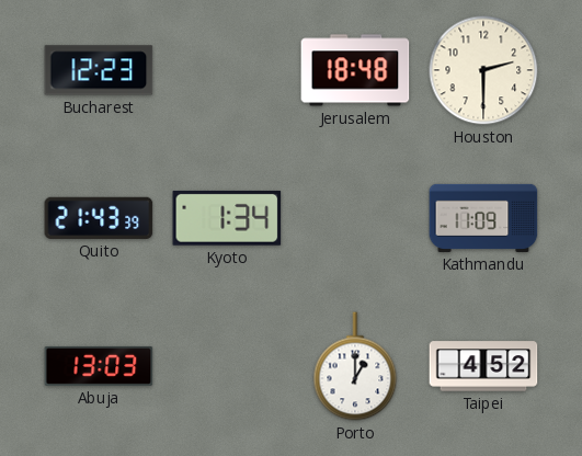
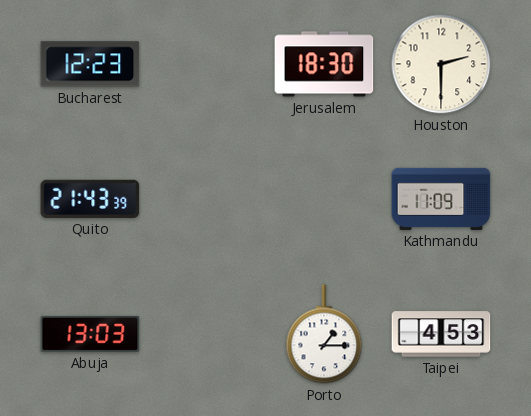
Jerusalem: 18:48 -> 18:30
Kyoto: 1:34 -> none
Porto: 1:00 -> 1:15
Taipei: 4:52 -> 4:53
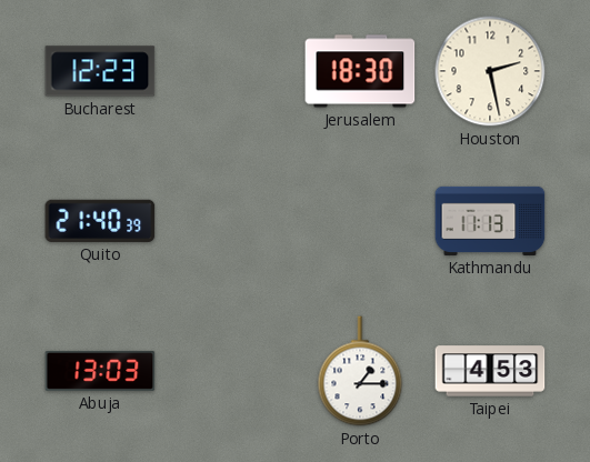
Houston: 2:30 -> 2:28
Quito: 21:43 -> 21:40
Kathmandu: 11:09 -> 11:13
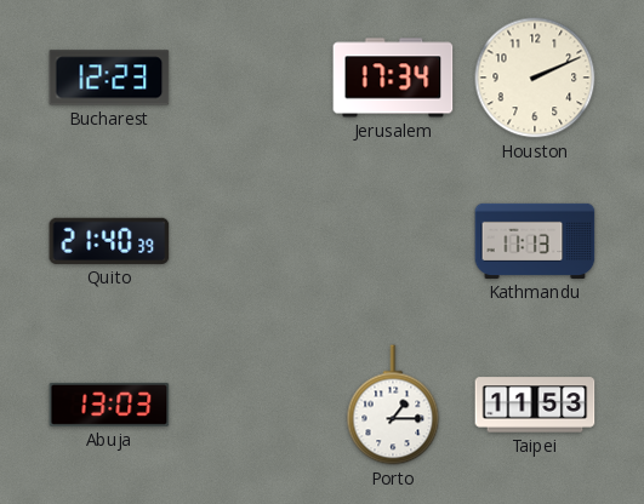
Jerusalem: 18:30 -> 17:34
Houston: 2:28 -> 2:11
Taipei: 4:53 -> 11:53
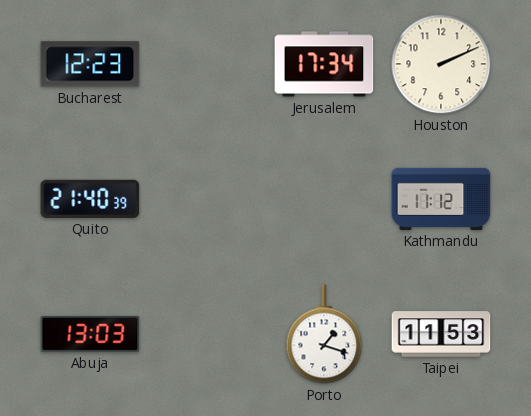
Kathmandu: 11:13 -> 11:12
Porto: 1:15 -> 1:18
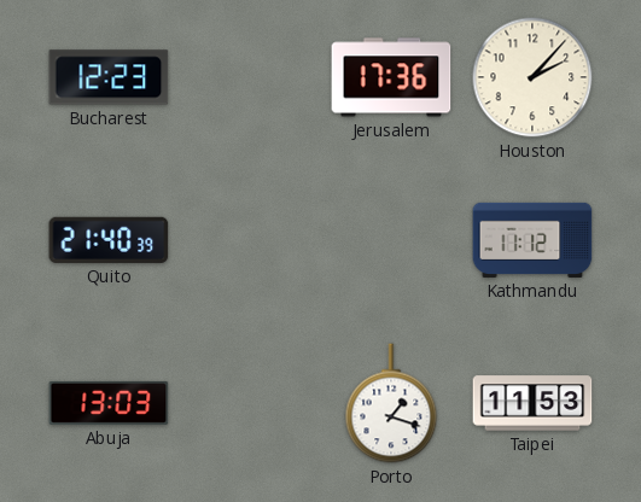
Jerusalem: 17:34 -> 17:36
Houston: 2:11 -> 2:07
